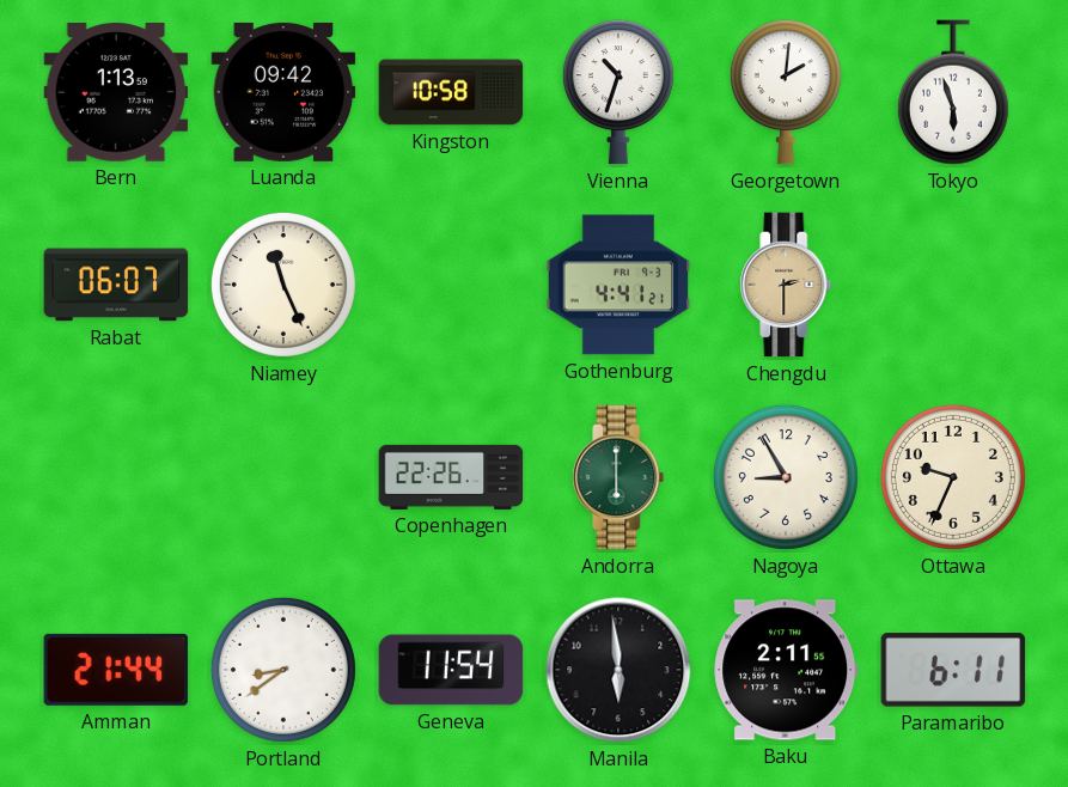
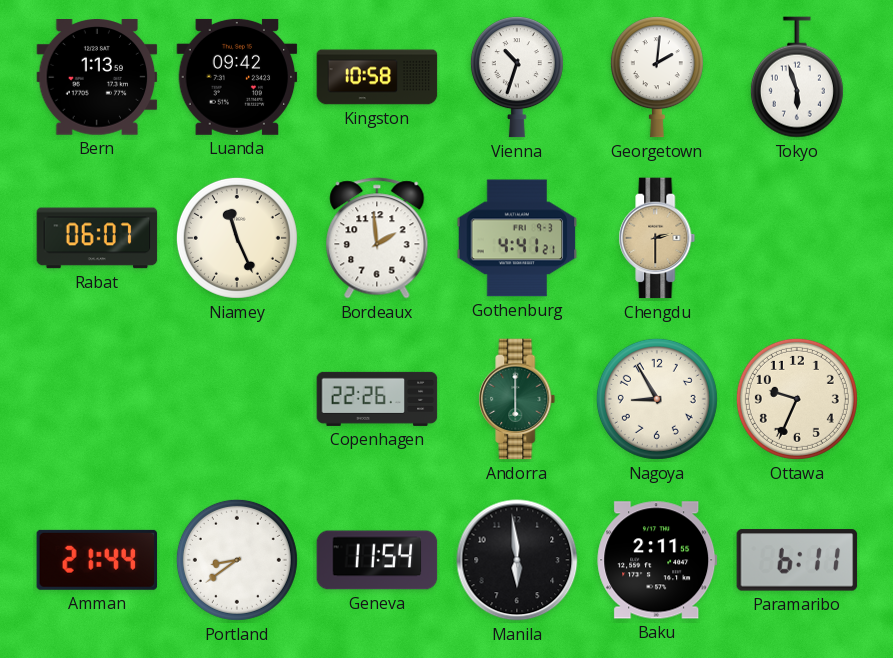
Bordeaux: none -> 1:59
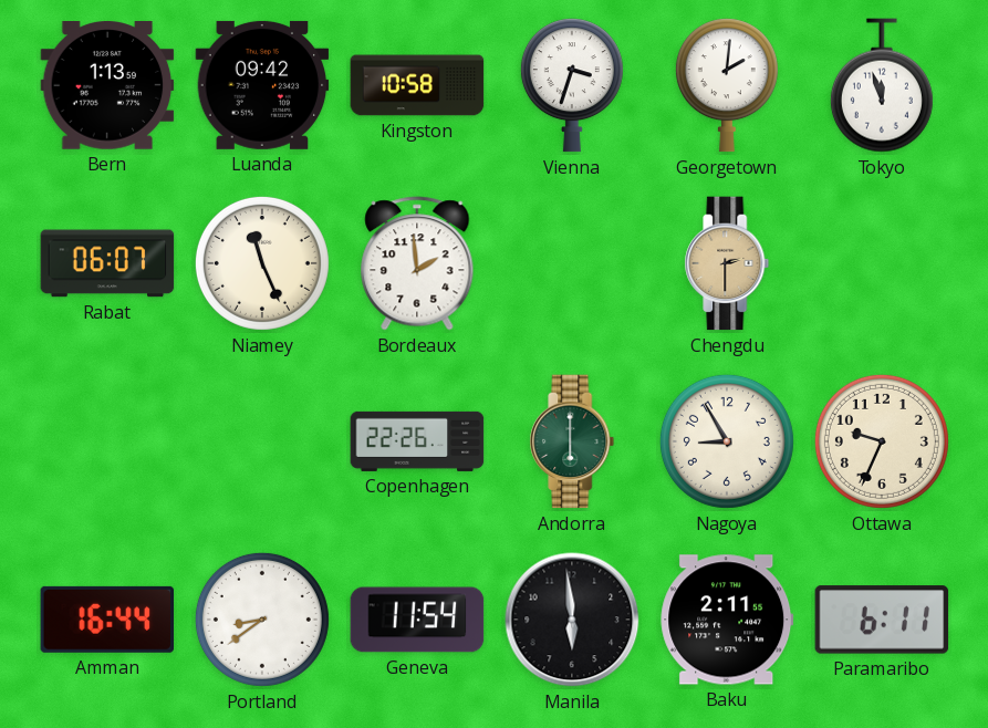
Vienna: 10:33 -> 3:33
Tokyo: 5:57 -> 11:57
Gothenburg: 4:41 -> none
Amman: 21:44 -> 16:44
